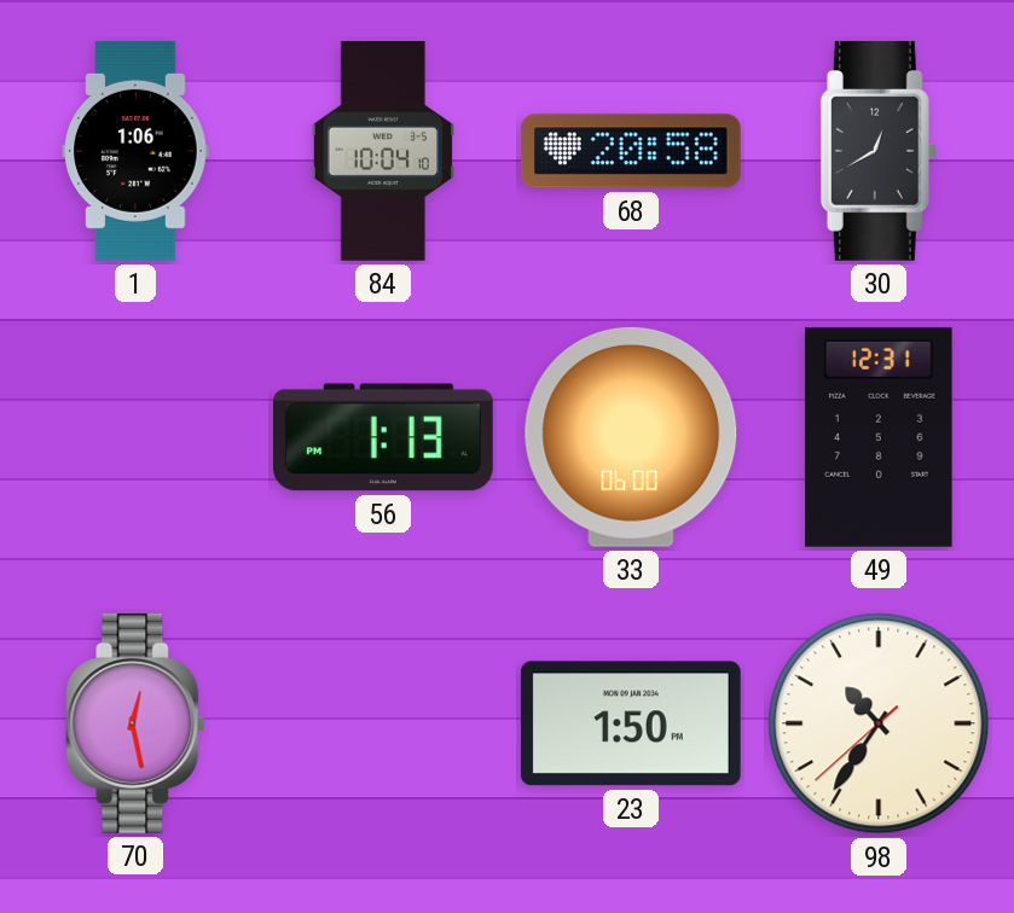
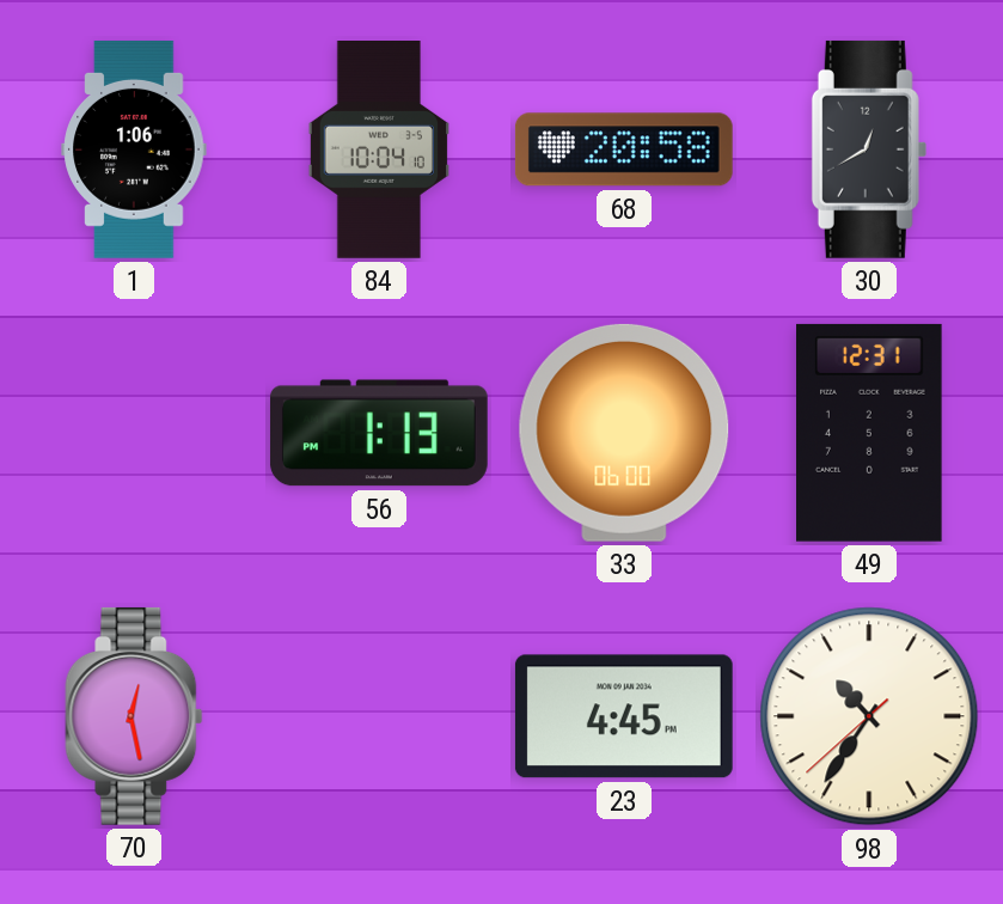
23: 1:50 -> 4:45
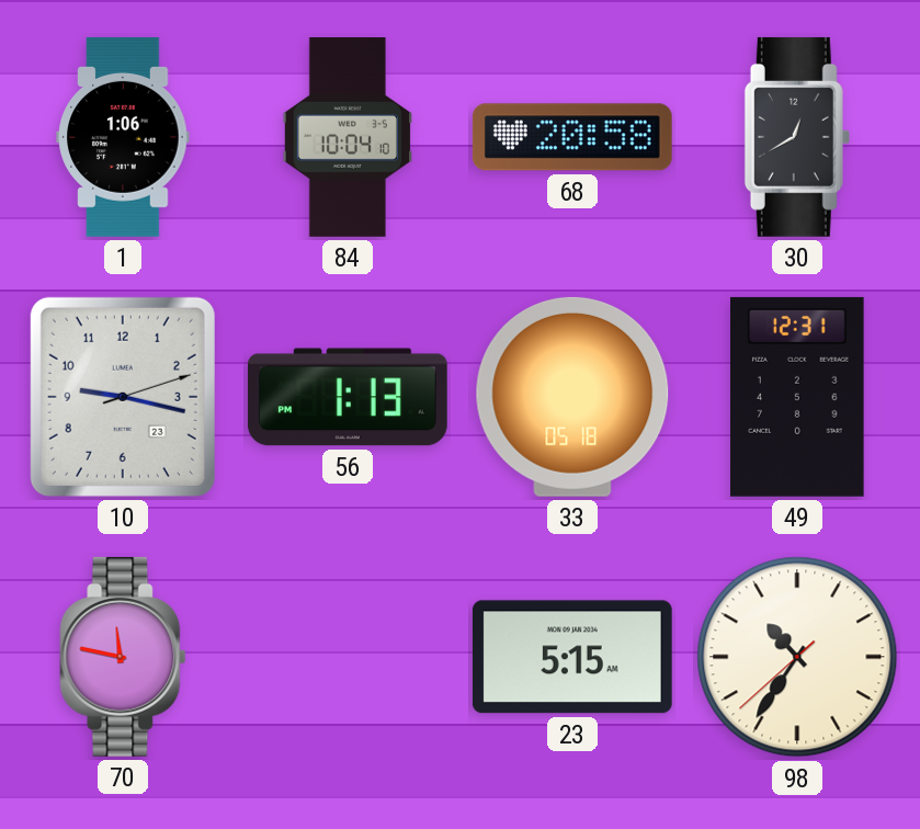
10: none -> 9:17
33: 06:00 -> 05:18
70: 12:28 -> 11:47
23: 4:45 -> 5:15
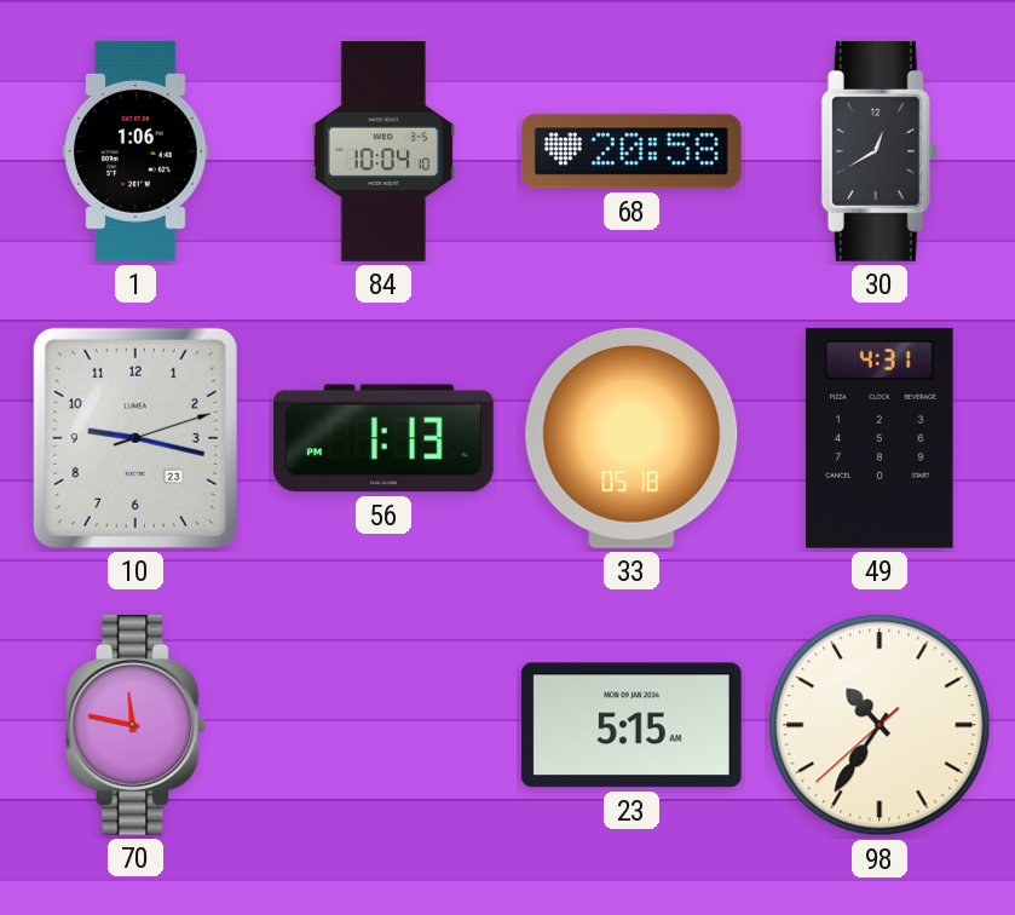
49: 12:31 -> 4:31
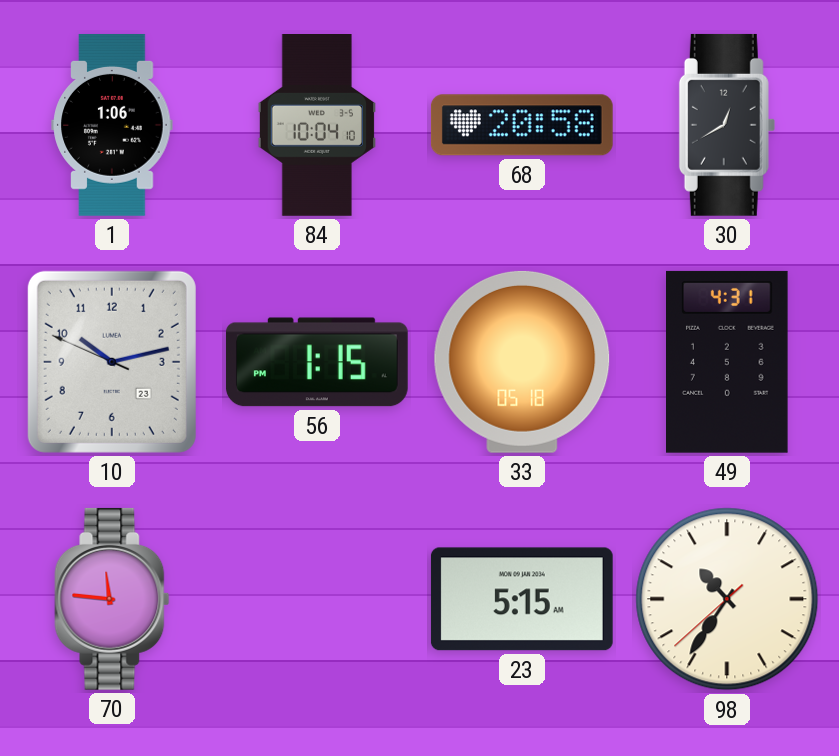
10: 9:17 -> 10:12
56: 1:13 -> 1:15
70: 11:47 -> 11:46
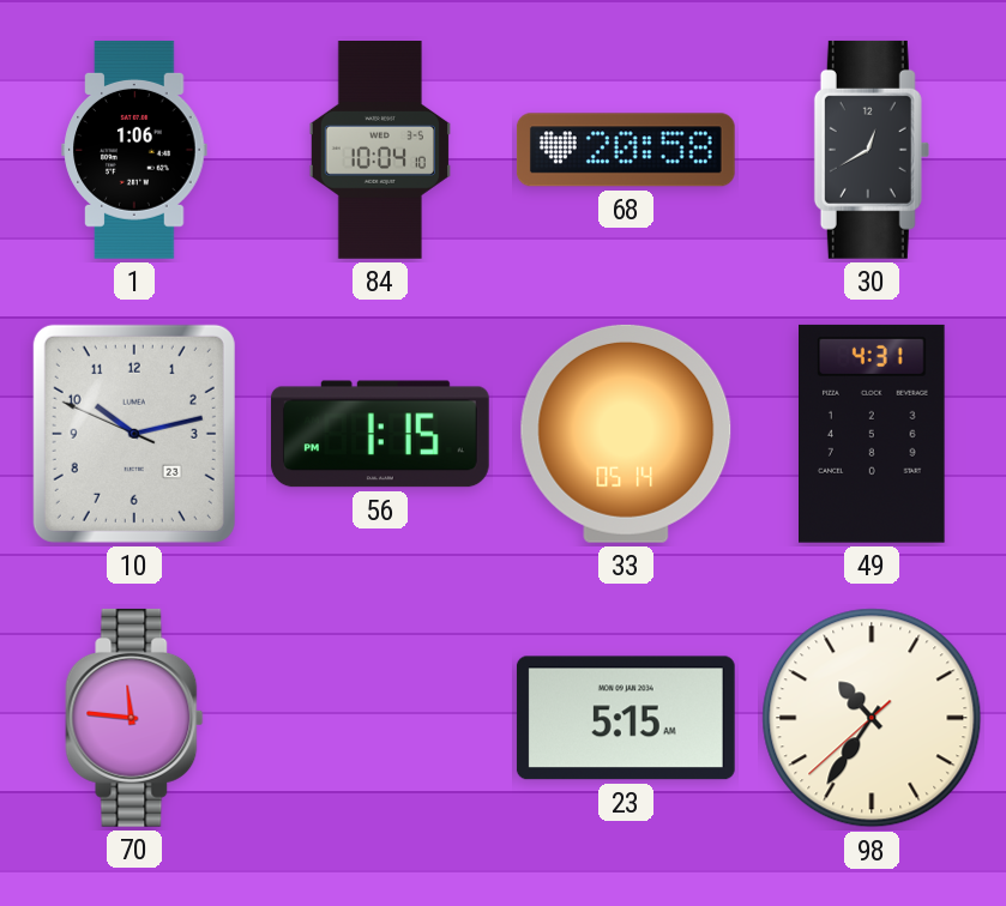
33: 05:18 -> 05:14
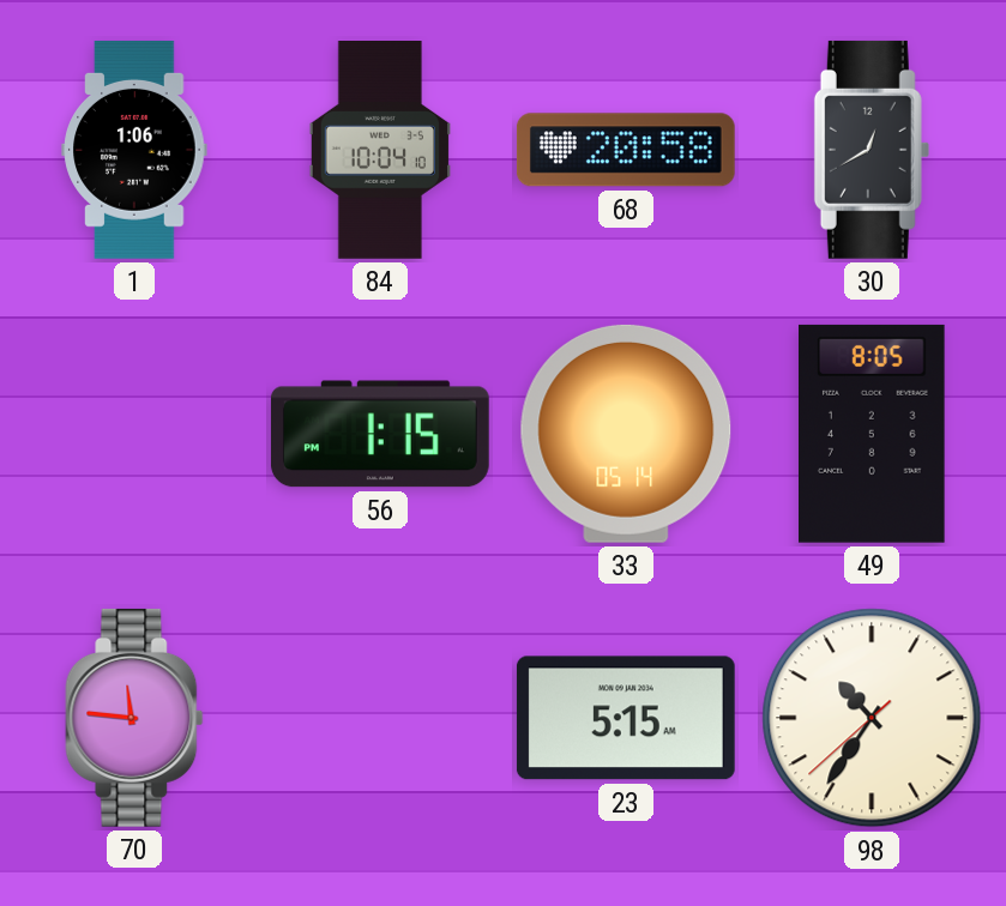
10: 10:12 -> none
49: 4:31 -> 8:05
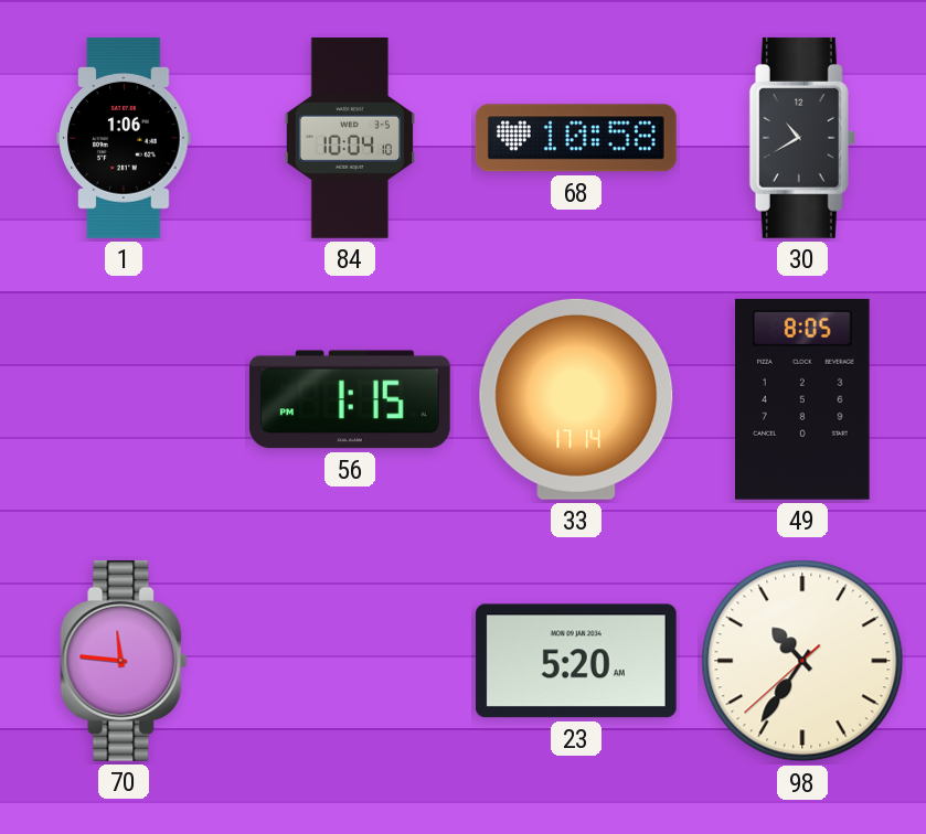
68: 20:58 -> 10:58
30: 12:40 -> 10:40
33: 05:14 -> 17:14
23: 5:15 -> 5:20
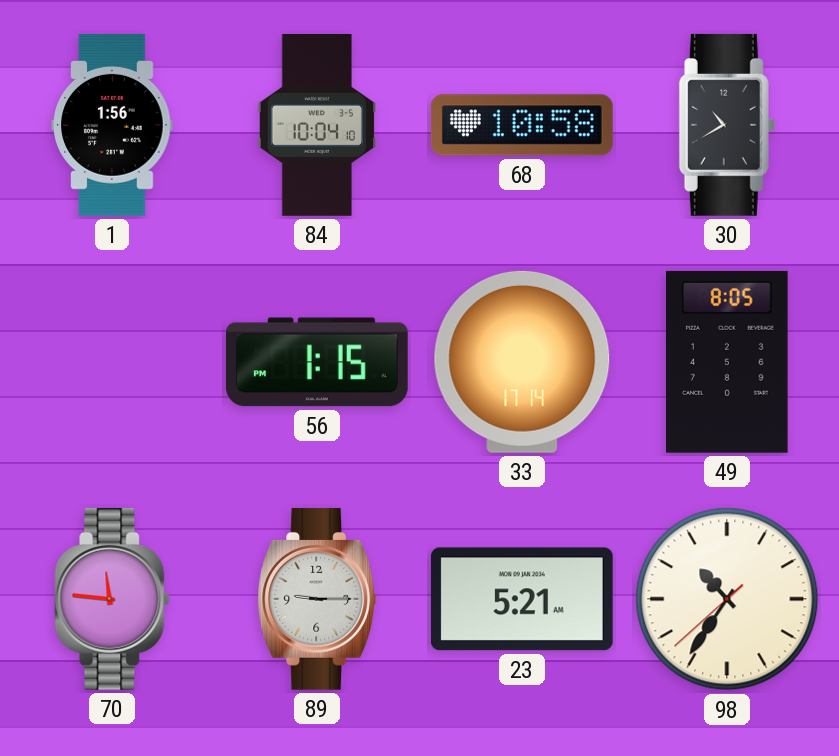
1: 1:06 -> 1:56
89: none -> 9:15
23: 5:20 -> 5:21
